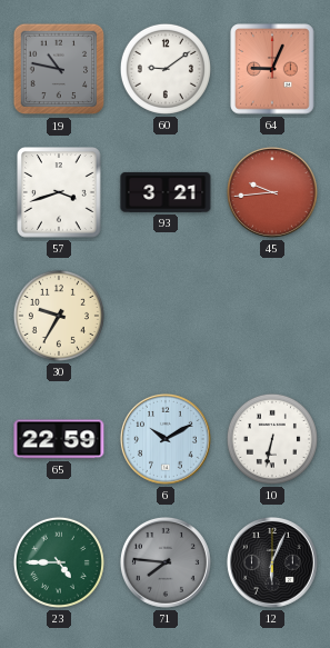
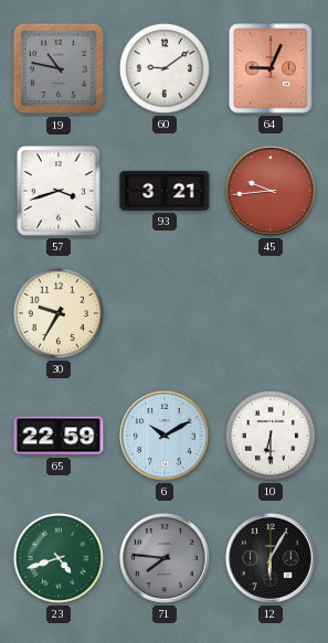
10: 6:32 -> 6:30
23: 4:45 -> 4:42
12: 6:04 -> 6:05
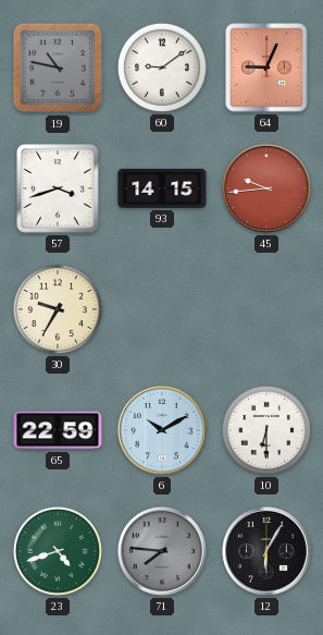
93: 3:21 -> 14:15
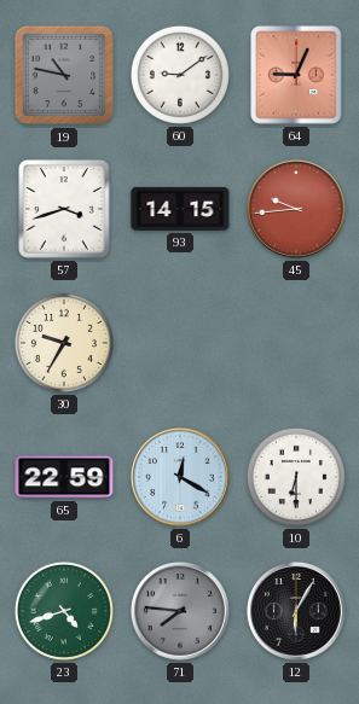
6: 10:10 -> 12:20
